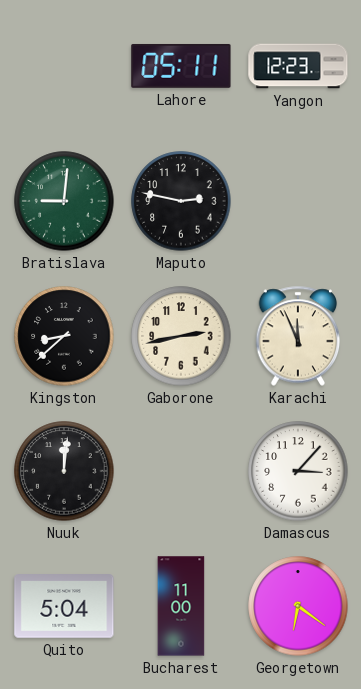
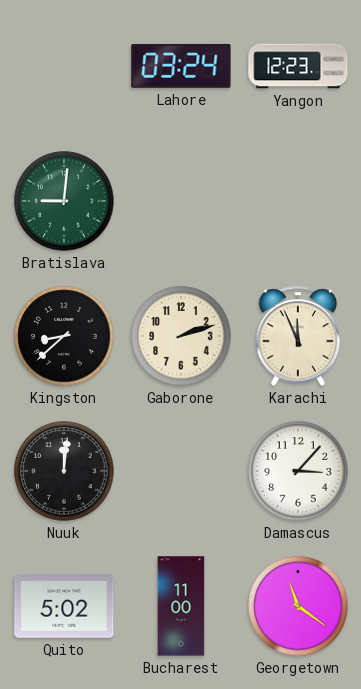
Lahore: 05:11 -> 03:24
Maputo: 2:47 -> none
Gaborone: 2:43 -> 2:12
Quito: 5:04 -> 5:02
Georgetown: 6:21 -> 11:21
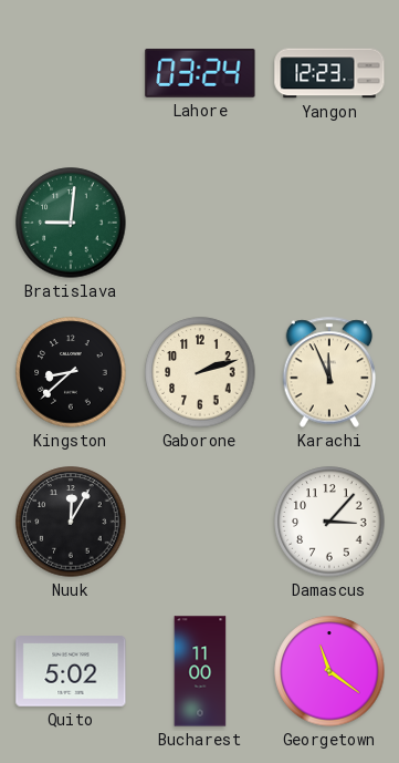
Nuuk: 12:01 -> 12:05
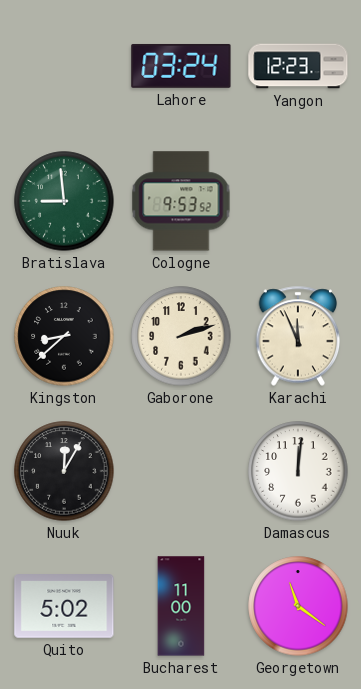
Bratislava: 9:01 -> 8:59
Cologne: none -> 9:53
Damascus: 3:07 -> 12:01
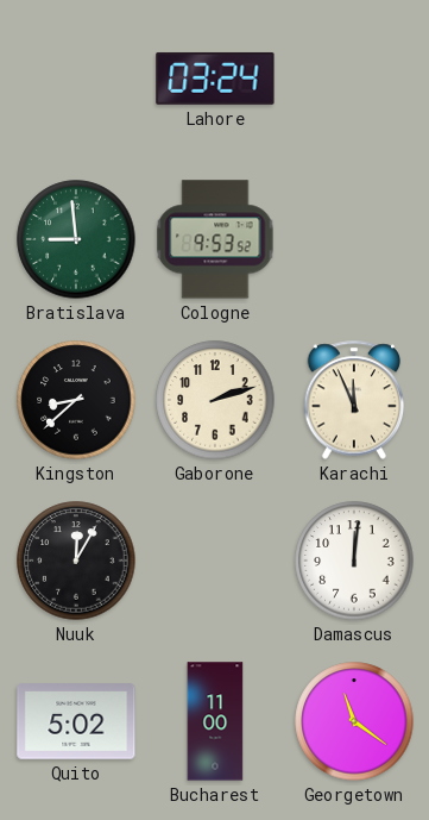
Yangon: 12:23 -> none
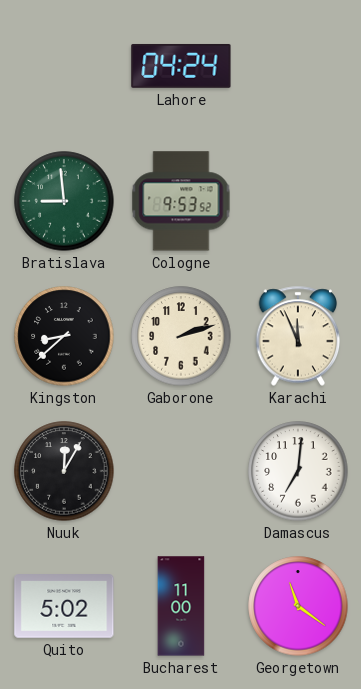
Lahore: 03:24 -> 04:24
Damascus: 12:01 -> 7:01
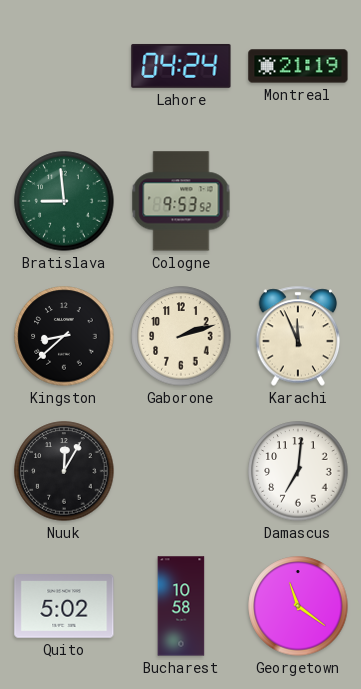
Montreal: none -> 21:19
Bucharest: 11:00 -> 10:58
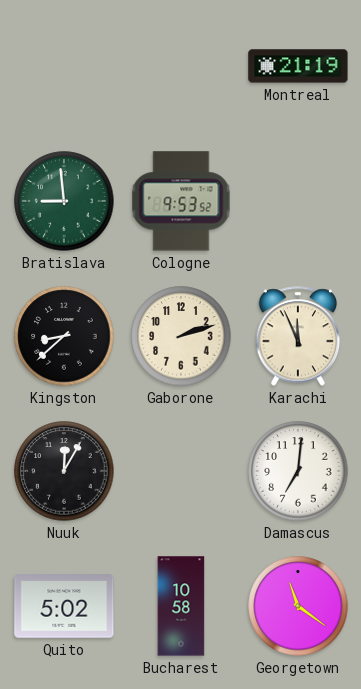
Lahore: 04:24 -> none
